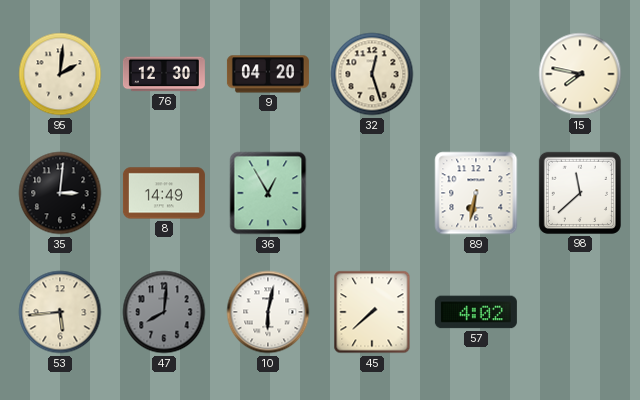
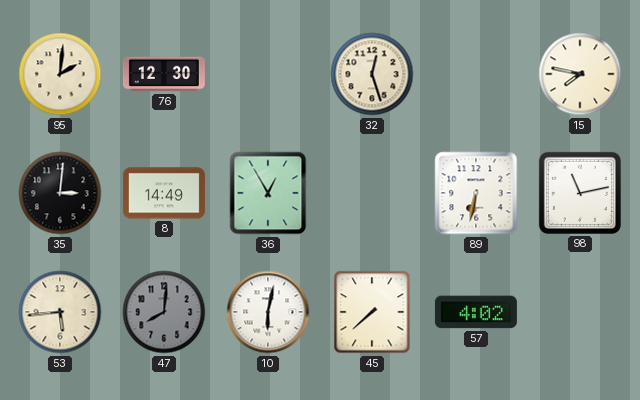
9: 04:20 -> none
98: 11:38 -> 11:13
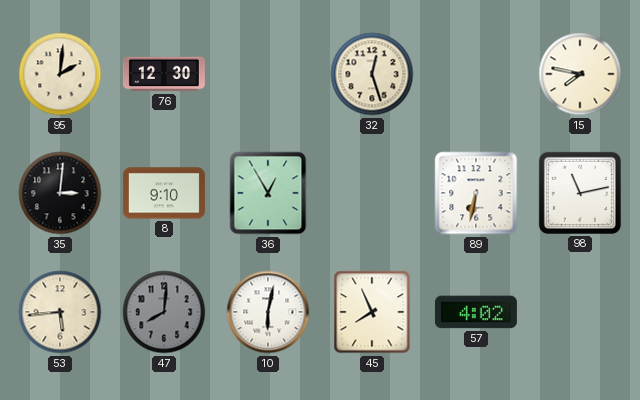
8: 14:49 -> 9:10
45: 7:38 -> 7:56
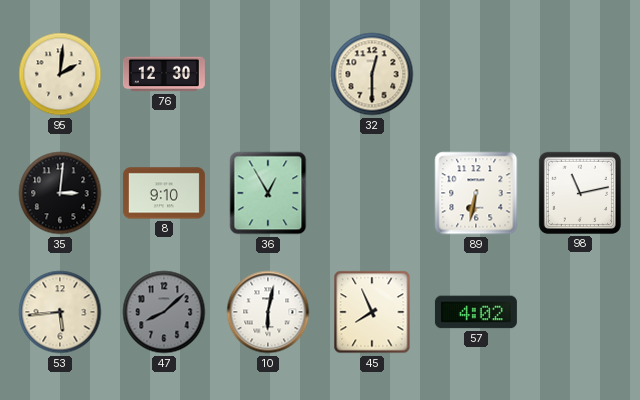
32: 12:27 -> 12:30
15: 7:47 -> none
47: 8:01 -> 8:08
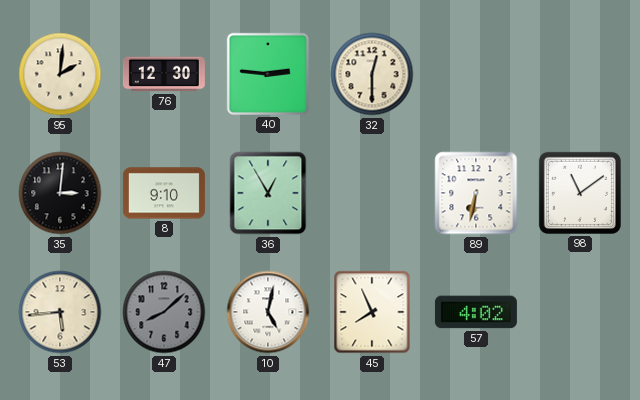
40: none -> 2:46
98: 11:13 -> 11:09
10: 6:02 -> 5:02
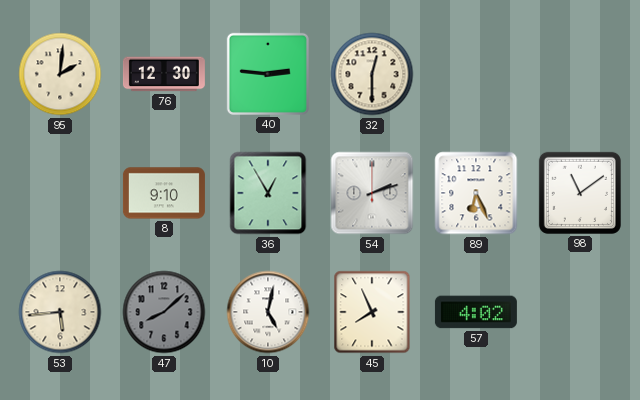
35: 3:01 -> none
54: none -> 2:12
89: 6:32 -> 6:26
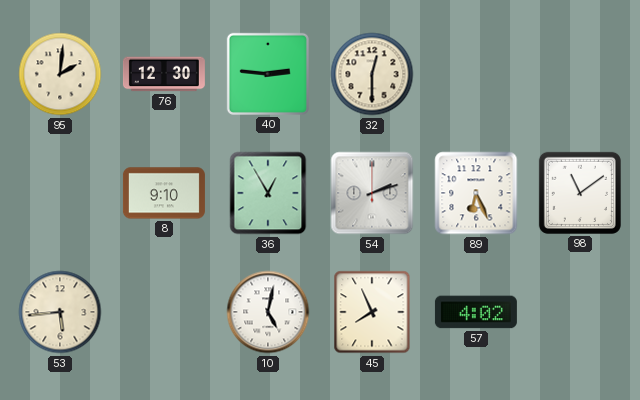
47: 8:08 -> none
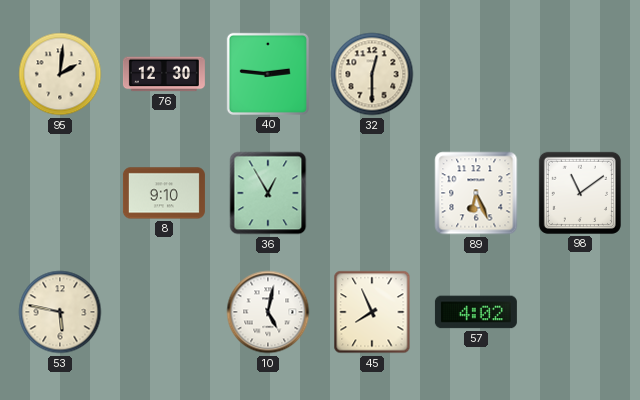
54: 2:12 -> none
53: 5:44 -> 5:47
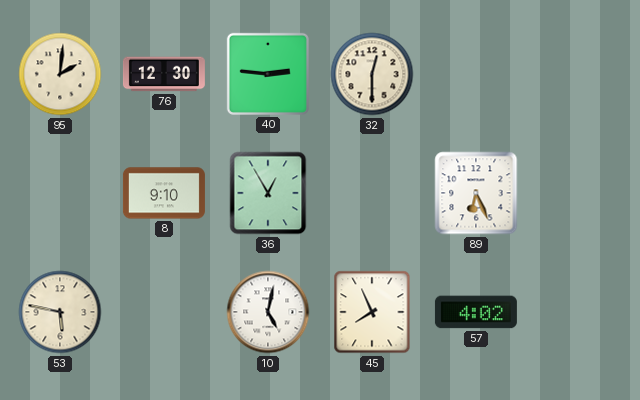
98: 11:09 -> none
